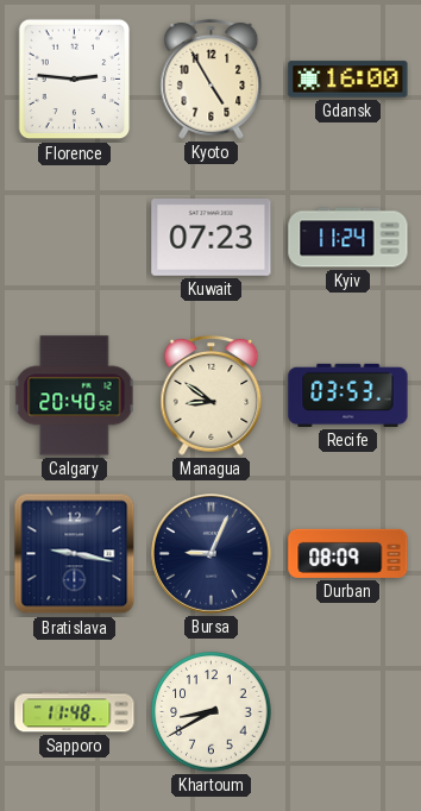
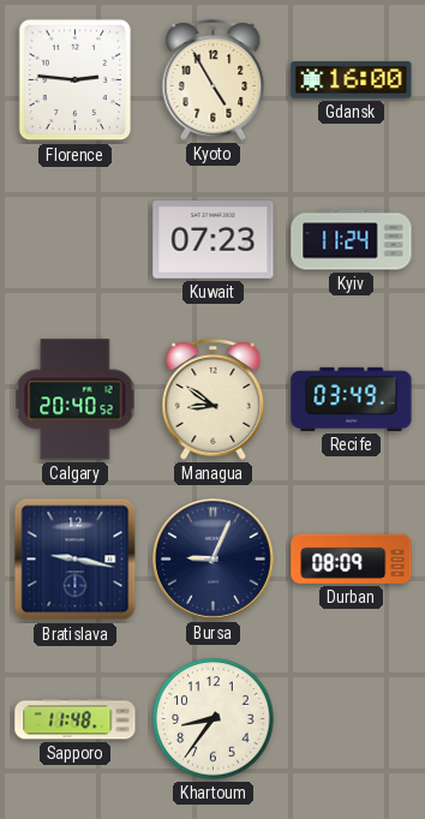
Recife: 03:53 -> 03:49
Khartoum: 8:40 -> 8:36
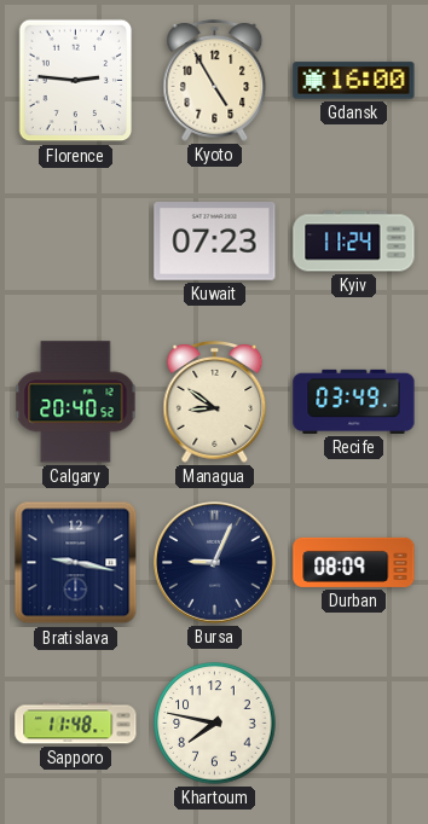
Khartoum: 8:36 -> 7:47
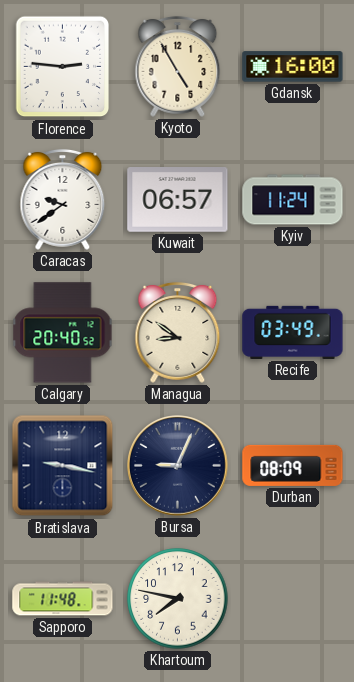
Caracas: none -> 9:39
Kuwait: 07:23 -> 06:57
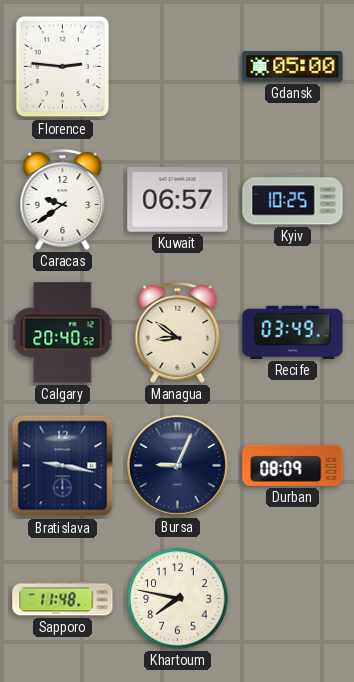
Kyoto: 4:55 -> none
Gdansk: 16:00 -> 05:00
Kyiv: 11:24 -> 10:25
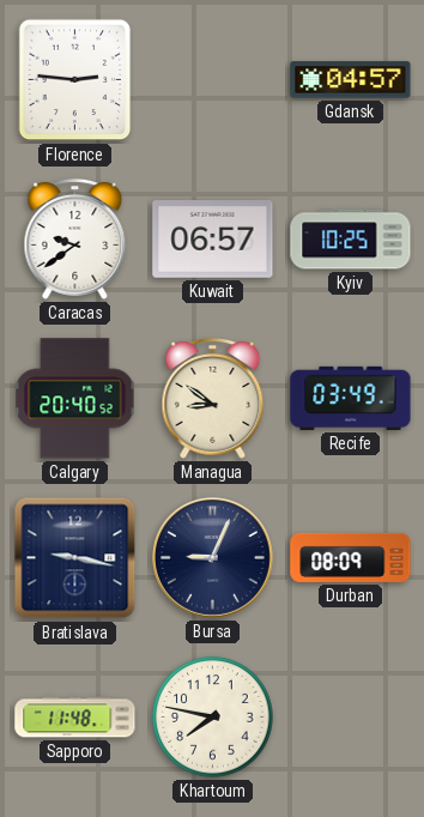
Gdansk: 05:00 -> 04:57
